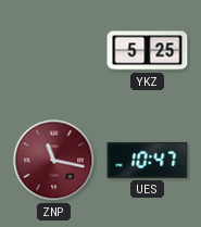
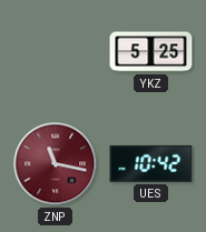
UES: 10:47 -> 10:42
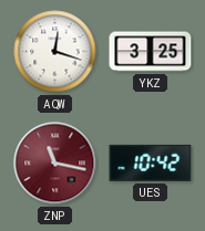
AQW: none -> 12:18
YKZ: 5:25 -> 3:25
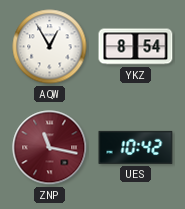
AQW: 12:18 -> 12:55
YKZ: 3:25 -> 8:54
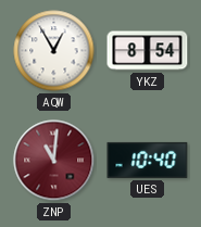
ZNP: 11:17 -> 11:01
UES: 10:42 -> 10:40
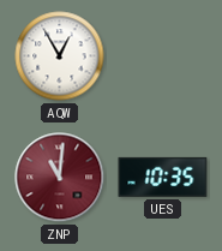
YKZ: 8:54 -> none
UES: 10:40 -> 10:35
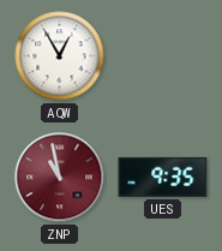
ZNP: 11:01 -> 10:58
UES: 10:35 -> 9:35
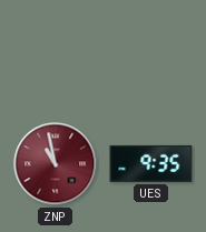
AQW: 12:55 -> none
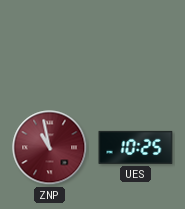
UES: 9:35 -> 10:25
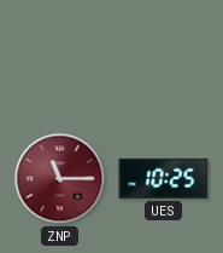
ZNP: 10:58 -> 11:15
